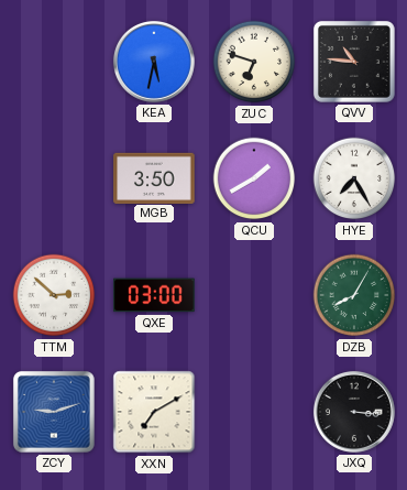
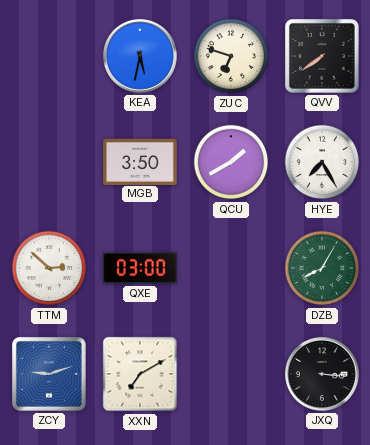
QVV: 10:46 -> 7:39
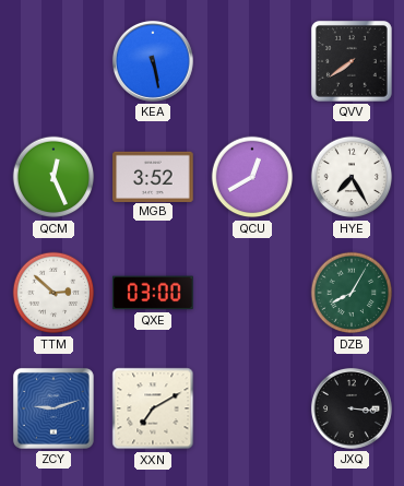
KEA: 5:32 -> 5:28
ZUC: 6:48 -> none
QCM: none -> 12:26
MGB: 3:50 -> 3:52
QCU: 1:40 -> 12:40
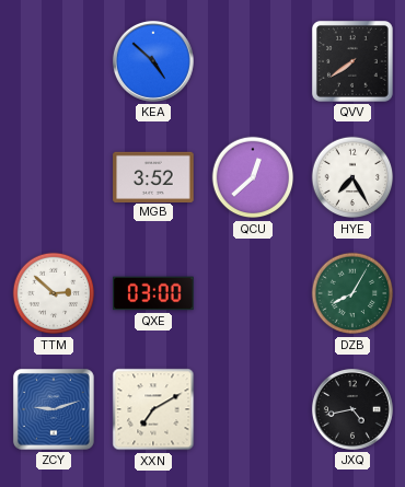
KEA: 5:28 -> 4:52
QCM: 12:26 -> none
QCU: 12:40 -> 12:38
JXQ: 3:16 -> 4:43
